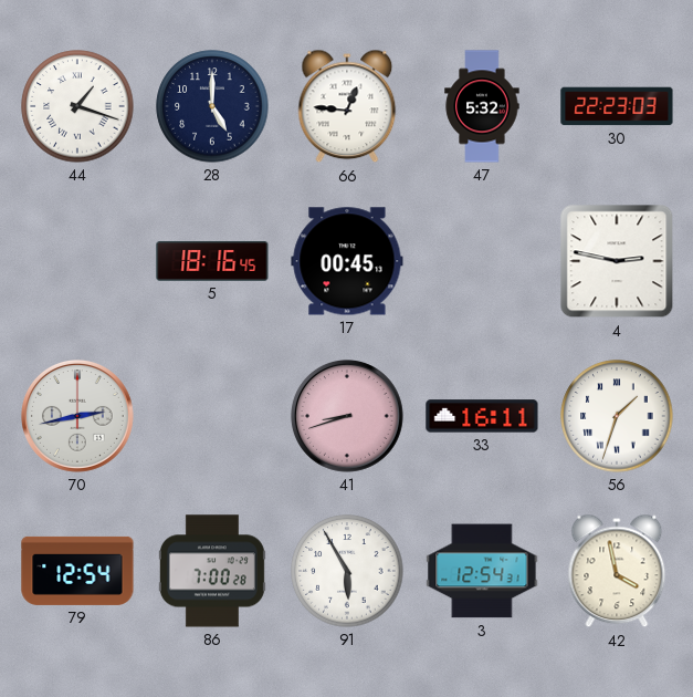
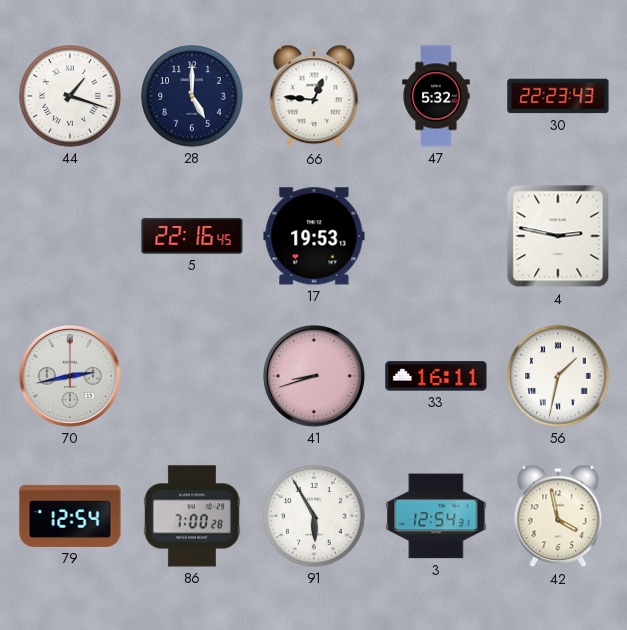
30: 22:23:03 -> 22:23:43
5: 18:16 -> 22:16
17: 00:45 -> 19:53
56: 1:33 -> 1:32
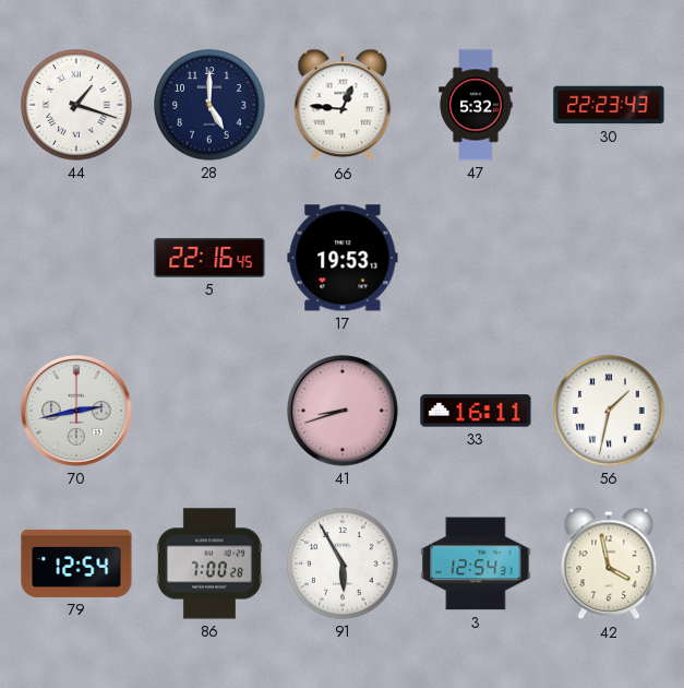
4: 2:47 -> none
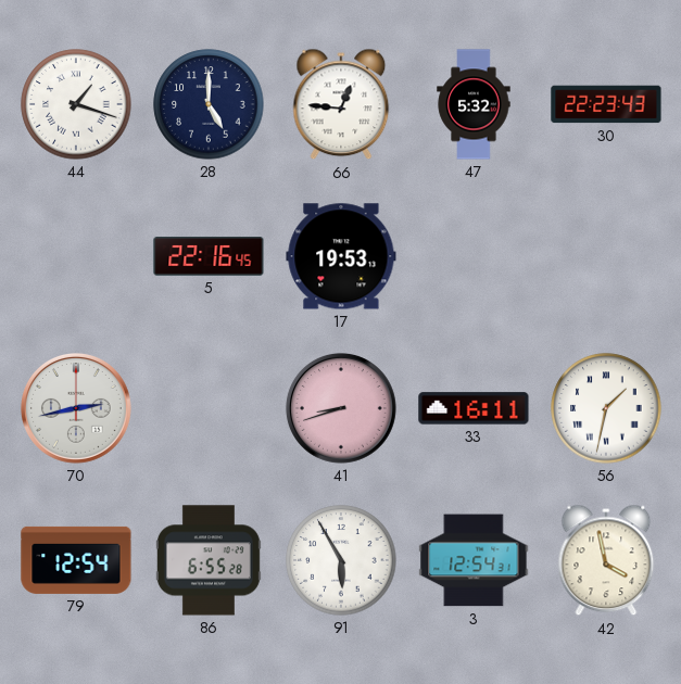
86: 7:00 -> 6:55
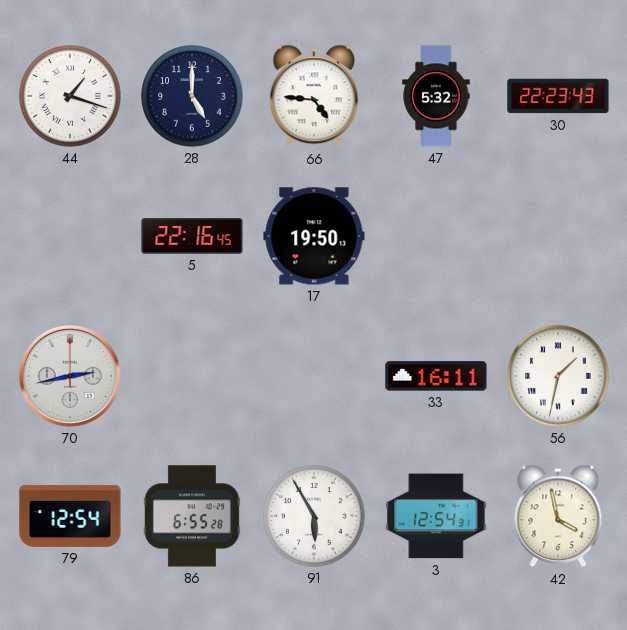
66: 12:46 -> 4:46
17: 19:53 -> 19:50
41: 8:42 -> none
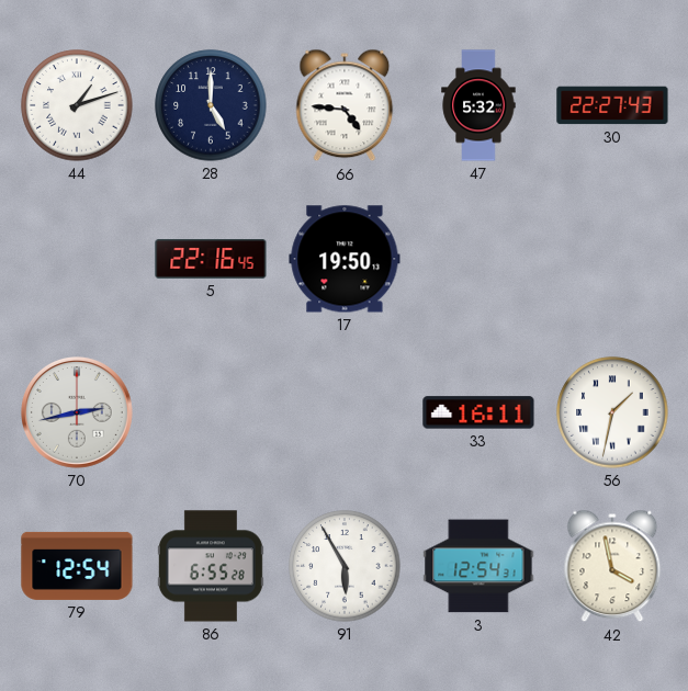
44: 1:18 -> 1:12
30: 22:23 -> 22:27
